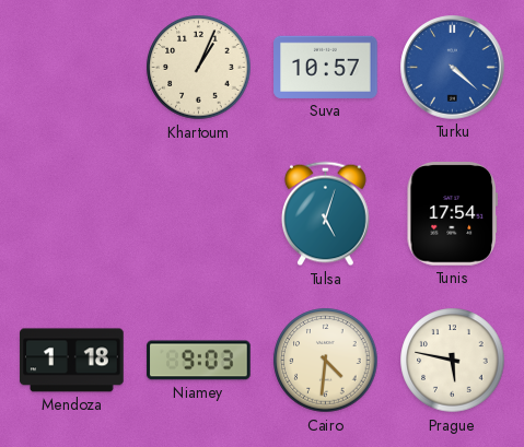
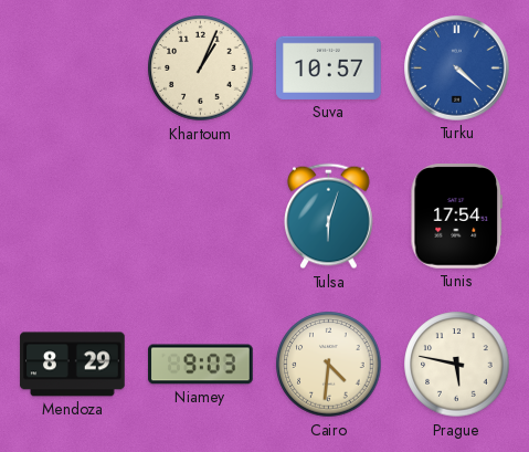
Tulsa: 5:03 -> 6:03
Mendoza: 1:18 -> 8:29
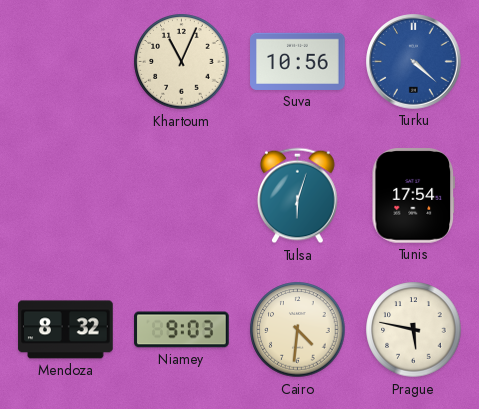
Khartoum: 1:04 -> 11:04
Suva: 10:57 -> 10:56
Mendoza: 8:29 -> 8:32
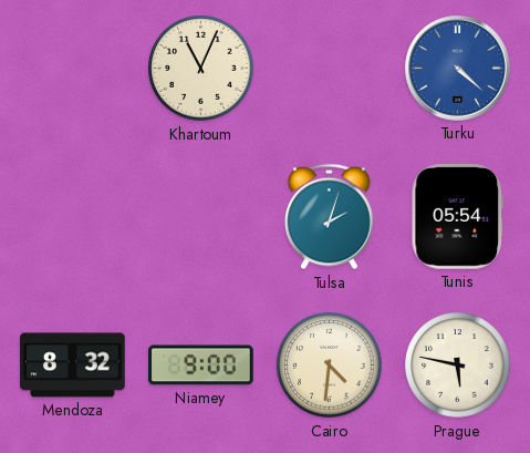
Suva: 10:56 -> none
Tulsa: 6:03 -> 2:03
Tunis: 17:54 -> 05:54
Niamey: 9:03 -> 9:00
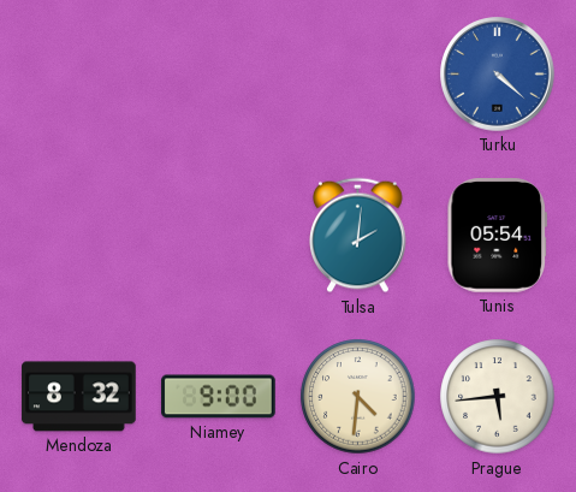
Khartoum: 11:04 -> none
Tulsa: 2:03 -> 2:01
Prague: 5:47 -> 5:44
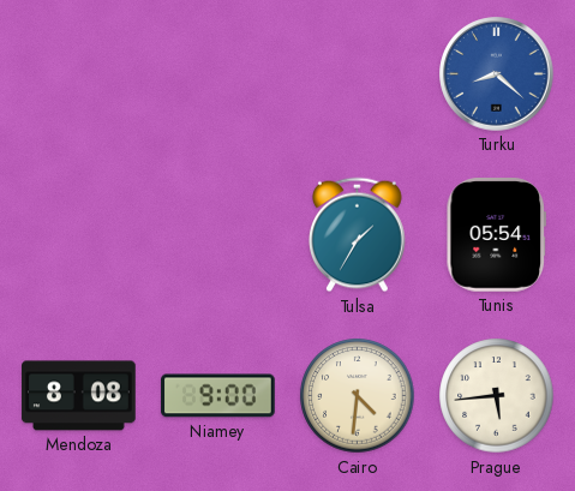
Turku: 4:22 -> 8:22
Tulsa: 2:01 -> 1:35
Mendoza: 8:32 -> 8:08
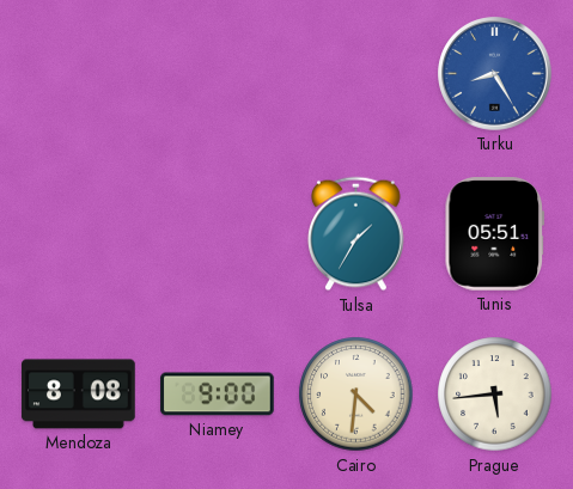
Turku: 8:22 -> 8:25
Tunis: 05:54 -> 05:51
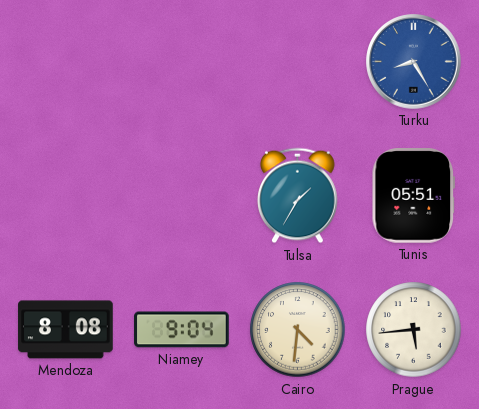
Niamey: 9:00 -> 9:04
